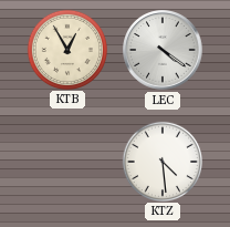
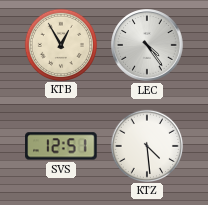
LEC: 4:21 -> 4:24
SVS: none -> 12:51
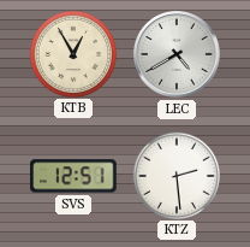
LEC: 4:24 -> 4:40
KTZ: 4:29 -> 2:29
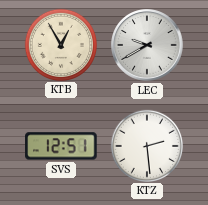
LEC: 4:40 -> 9:40
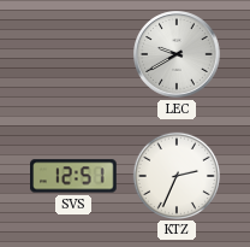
KTB: 12:55 -> none
KTZ: 2:29 -> 2:34
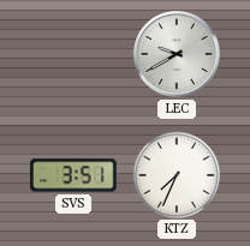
SVS: 12:51 -> 3:51
KTZ: 2:34 -> 7:34
